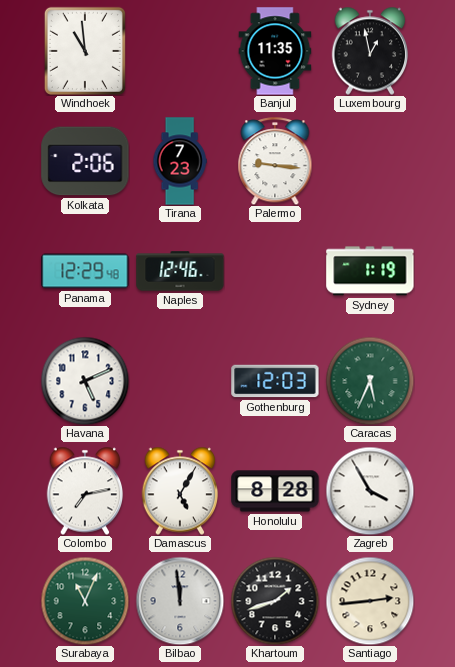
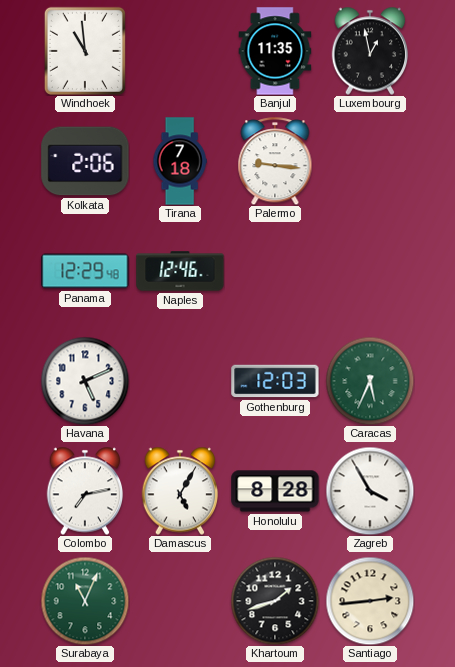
Tirana: 7:23 -> 7:18
Sydney: 1:19 -> none
Bilbao: 11:59 -> none
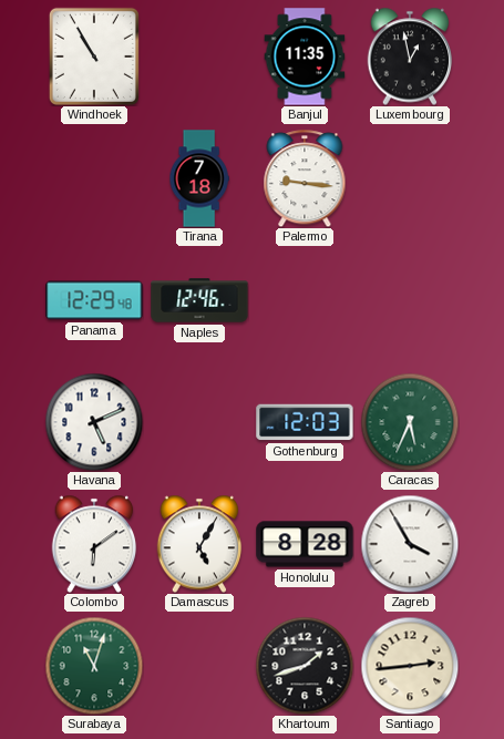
Windhoek: 10:59 -> 10:55
Kolkata: 2:06 -> none
Colombo: 7:13 -> 6:09
Surabaya: 11:04 -> 11:03
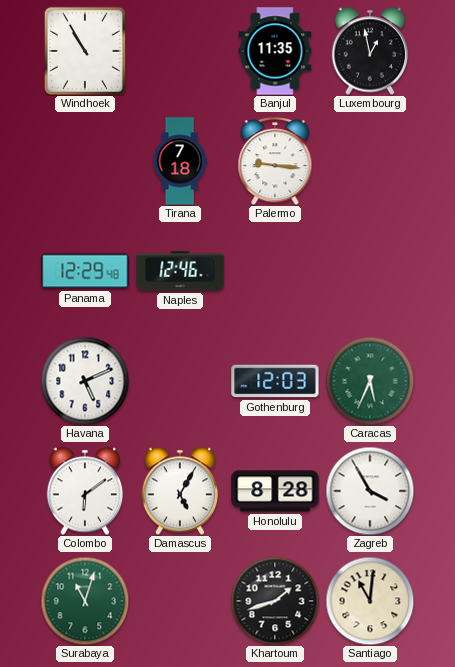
Santiago: 2:44 -> 11:01
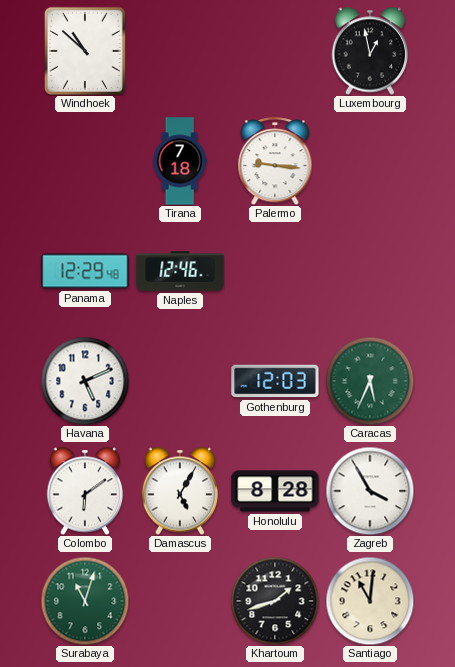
Windhoek: 10:55 -> 10:52
Banjul: 11:35 -> none
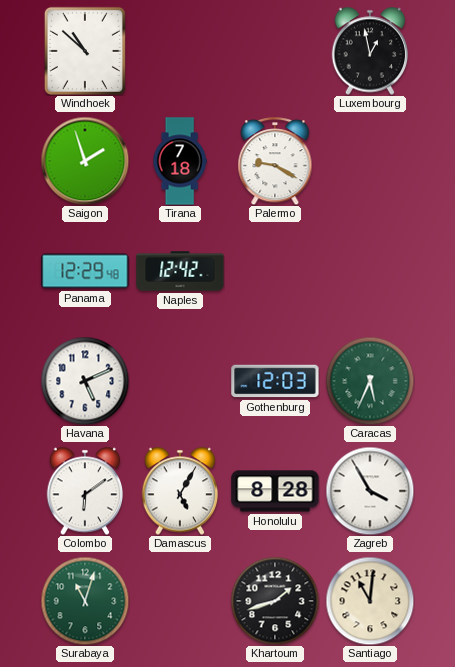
Saigon: none -> 1:57
Palermo: 9:16 -> 9:20
Naples: 12:46 -> 12:42
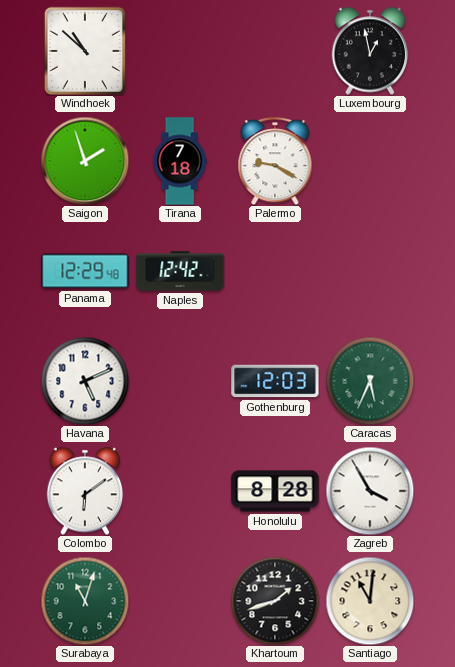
Damascus: 5:05 -> none
